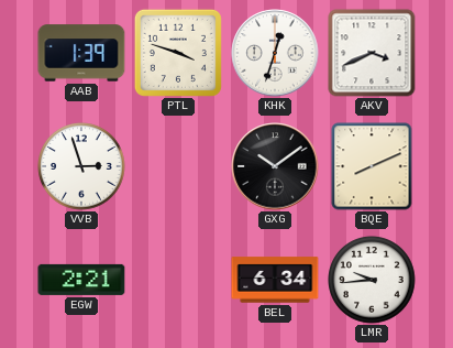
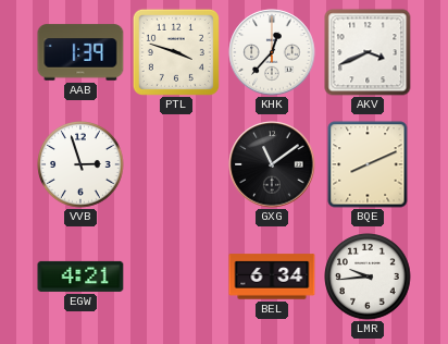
KHK: 12:33 -> 12:37
GXG: 10:09 -> 11:09
EGW: 2:21 -> 4:21
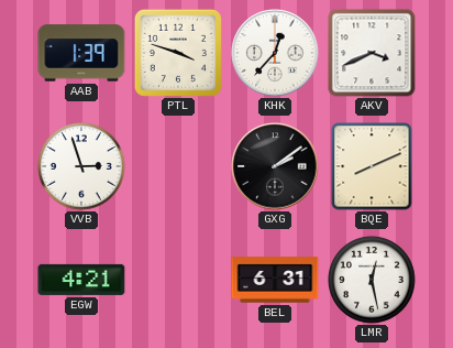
GXG: 11:09 -> 2:09
BEL: 6:34 -> 6:31
LMR: 9:44 -> 12:28
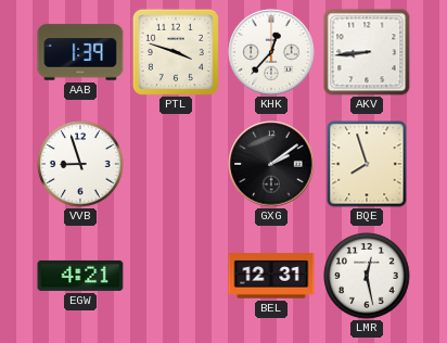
AKV: 3:41 -> 8:44
VVB: 2:57 -> 8:57
BQE: 8:11 -> 7:57
BEL: 6:31 -> 12:31
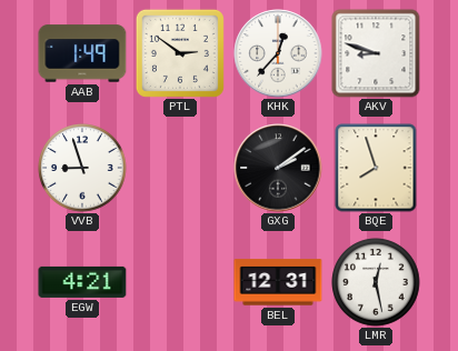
AAB: 1:39 -> 1:49
PTL: 3:48 -> 2:51
AKV: 8:44 -> 8:48
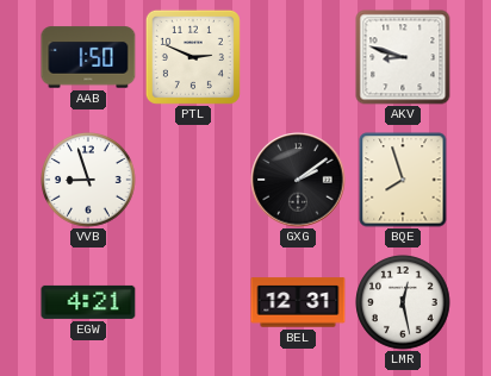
AAB: 1:49 -> 1:50
PTL: 2:51 -> 2:49
KHK: 12:37 -> none
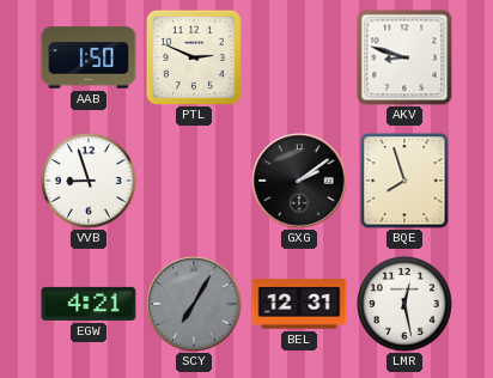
SCY: none -> 7:05
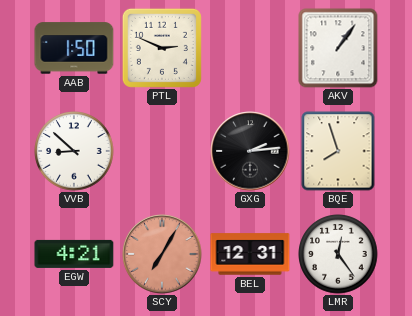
AKV: 8:48 -> 1:06
VVB: 8:57 -> 8:52
GXG: 2:09 -> 2:14
SCY dial: grey -> salmon
LMR: 12:28 -> 12:24
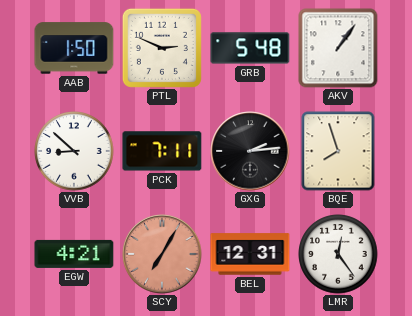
GRB: none -> 5:48
PCK: none -> 7:11
